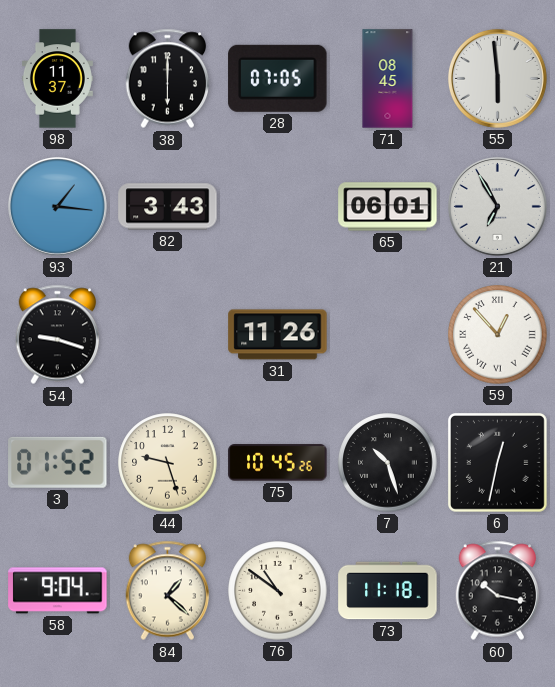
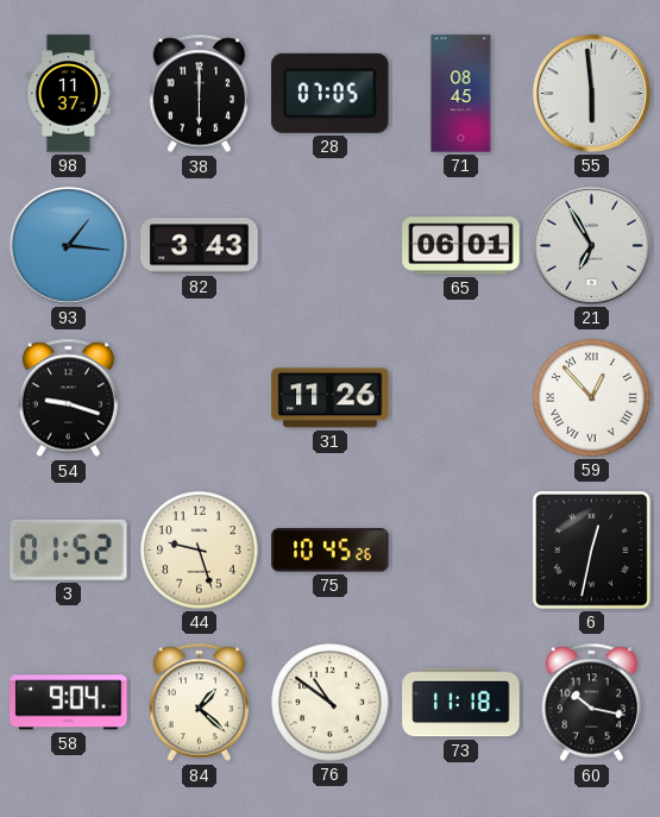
7: 10:27 -> none
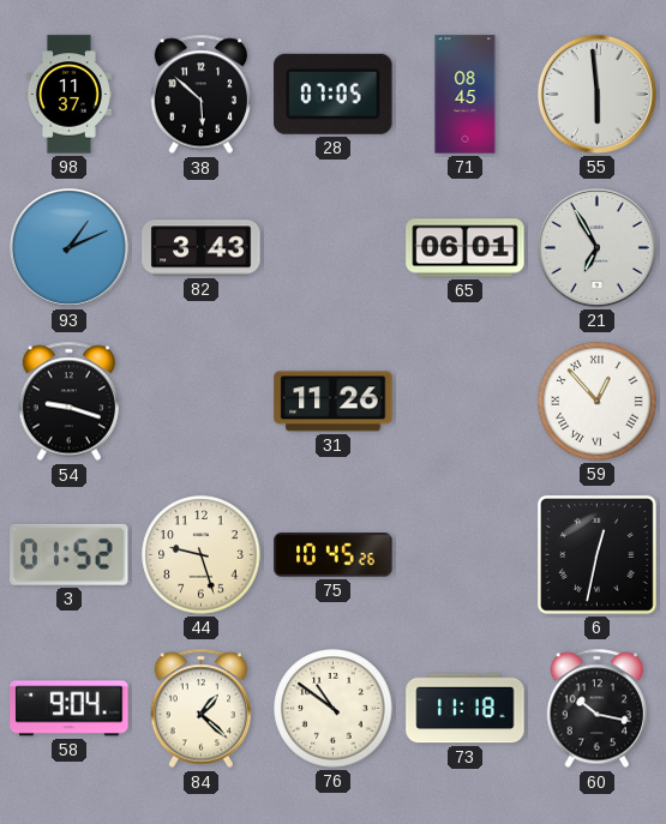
38: 6:00 -> 5:52
93: 1:16 -> 1:11
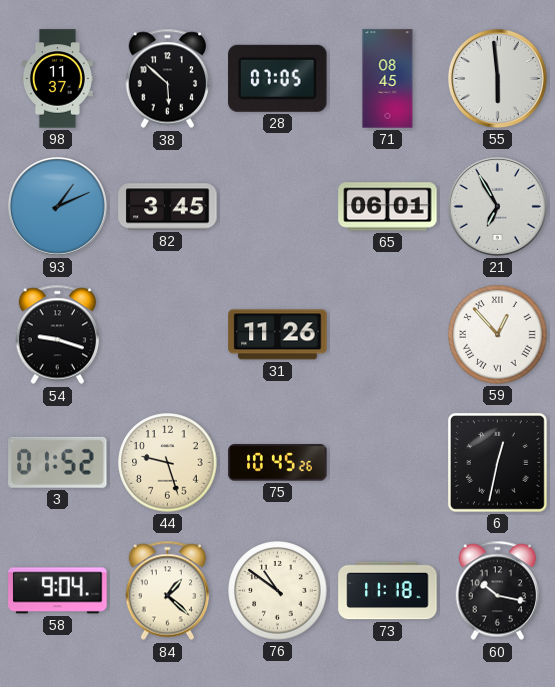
82: 3:43 -> 3:45
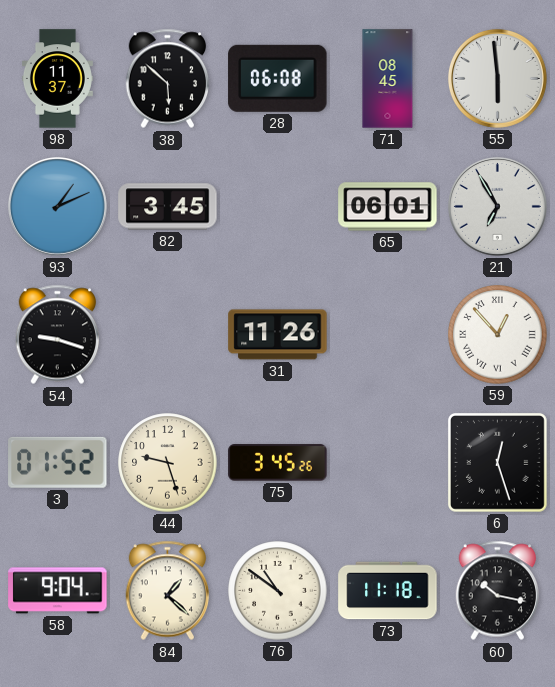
28: 07:05 -> 06:08
75: 10:45 -> 3:45
6: 12:32 -> 12:27
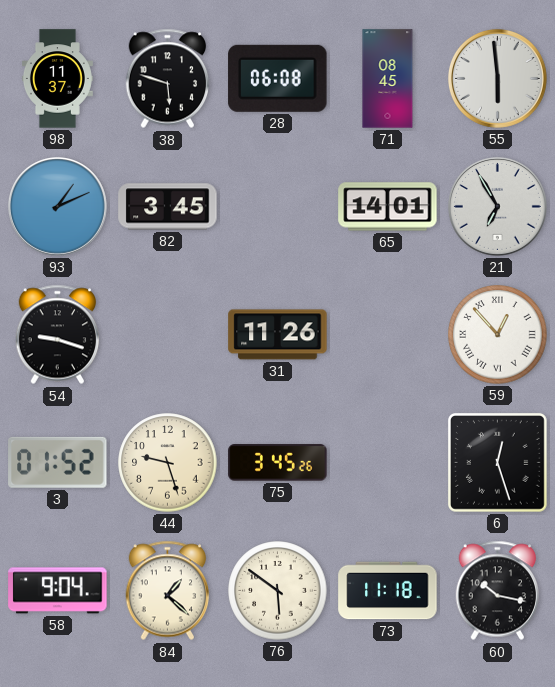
38: 5:52 -> 5:48
65: 06:01 -> 14:01
76: 10:51 -> 5:51
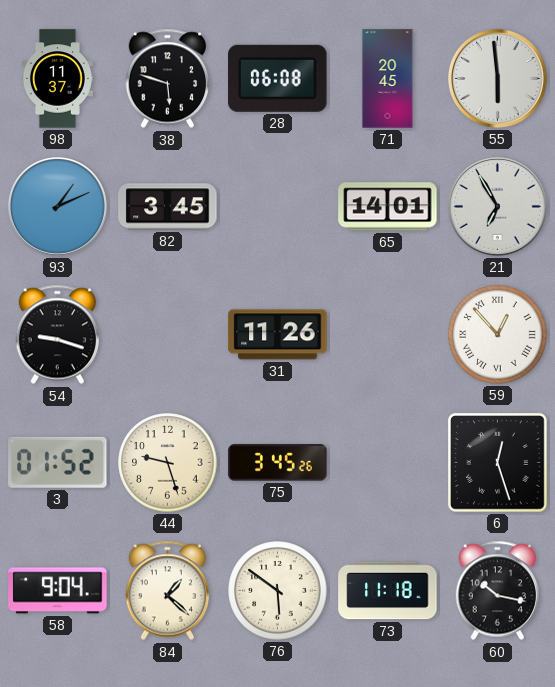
71: 08:45 -> 20:45
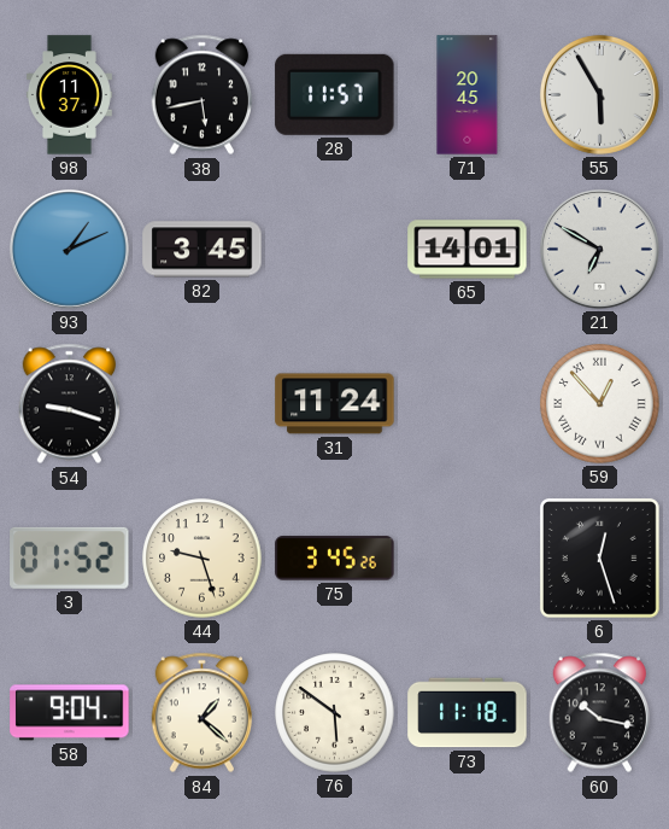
38: 5:48 -> 5:43
28: 06:08 -> 11:57
55: 5:59 -> 5:55
21: 6:55 -> 6:50
31: 11:26 -> 11:24
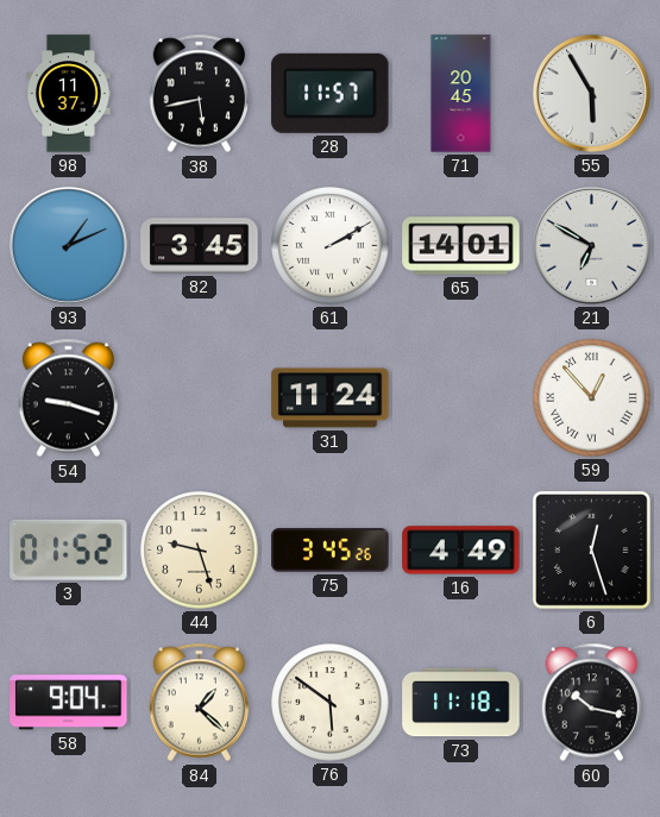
61: none -> 2:10
16: none -> 4:49
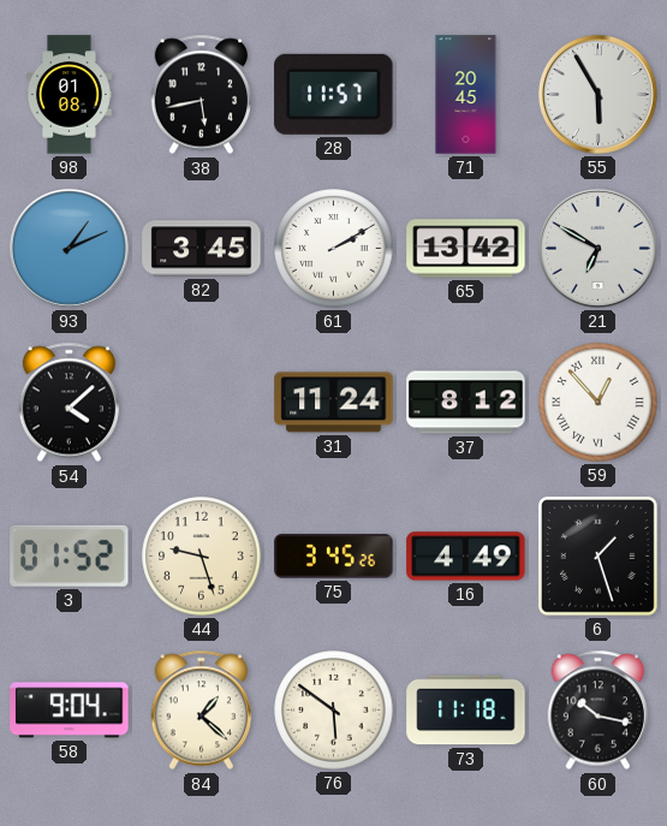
98: 11:37 -> 01:08
65: 14:01 -> 13:42
54: 9:18 -> 4:08
37: none -> 8:12
6: 12:27 -> 1:27
